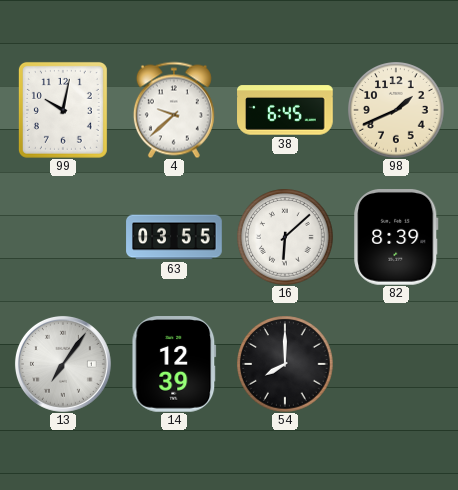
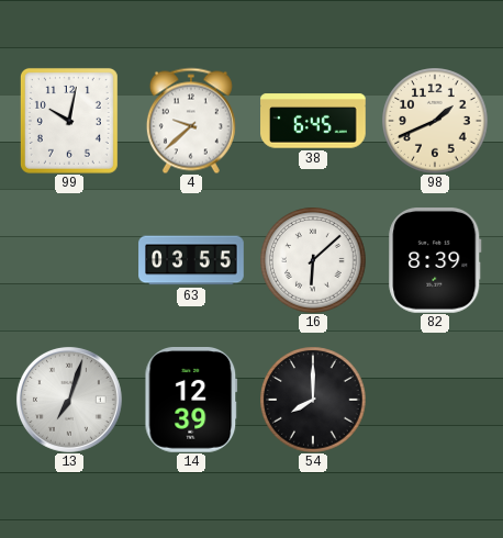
13: 7:06 -> 7:03
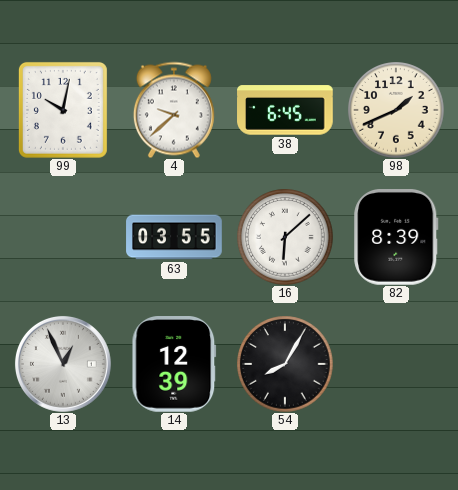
13: 7:03 -> 12:56
54: 8:00 -> 8:05
